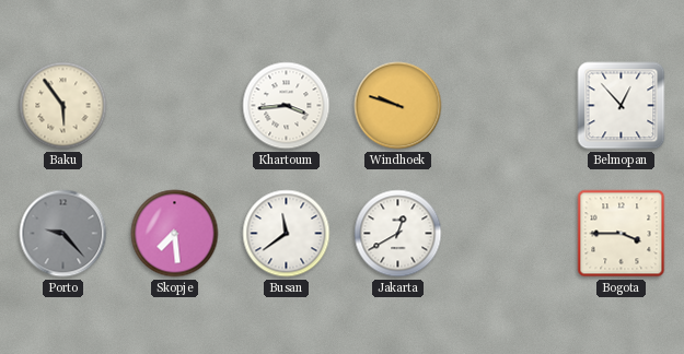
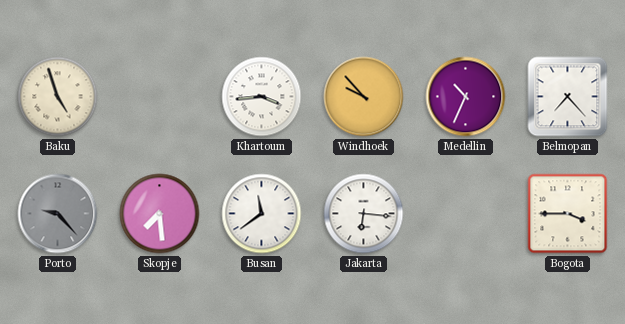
Baku: 5:54 -> 4:57
Windhoek: 9:48 -> 9:53
Medellin: none -> 10:34
Belmopan: 12:53 -> 7:23
Jakarta: 12:40 -> 6:16
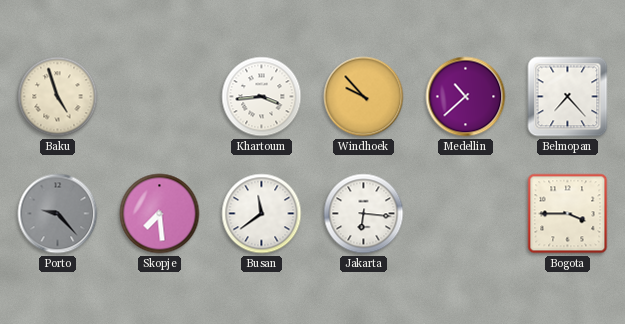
Medellin: 10:34 -> 10:38
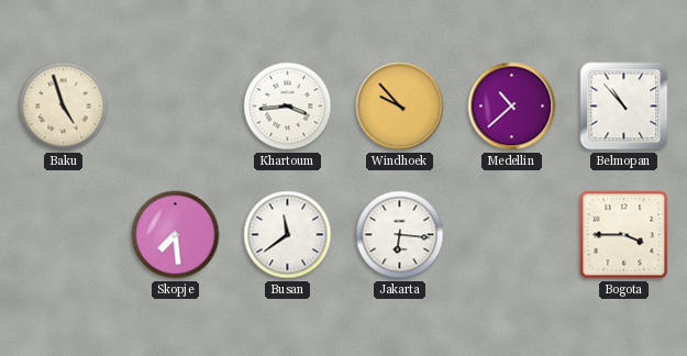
Belmopan: 7:23 -> 10:53
Porto: 9:23 -> none
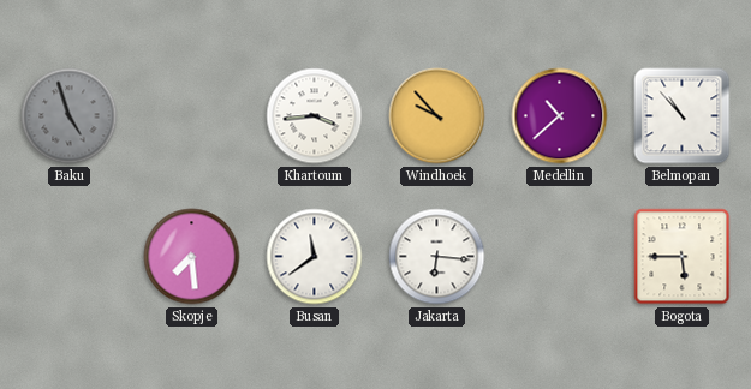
Baku dial: cream -> grey
Bogota: 3:45 -> 5:45
